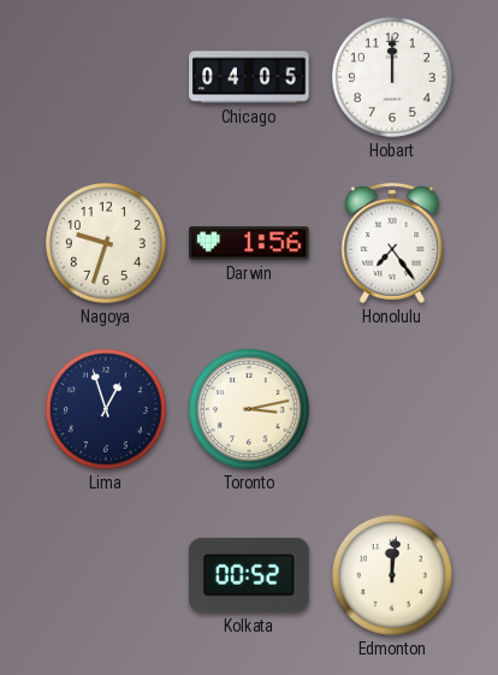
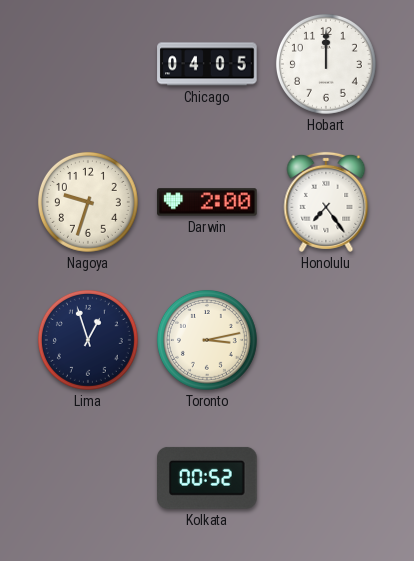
Darwin: 1:56 -> 2:00
Edmonton: 12:01 -> none
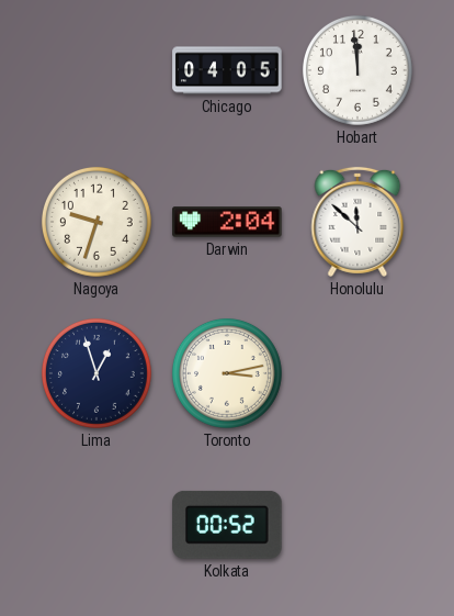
Hobart: 12:00 -> 11:59
Darwin: 2:00 -> 2:04
Honolulu: 7:24 -> 11:52
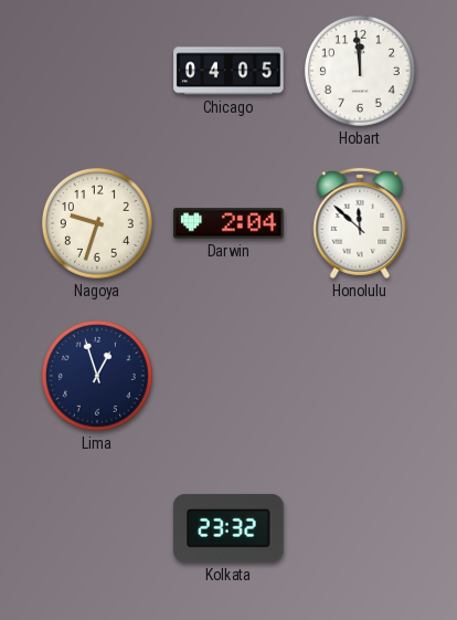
Toronto: 3:13 -> none
Kolkata: 00:52 -> 23:32
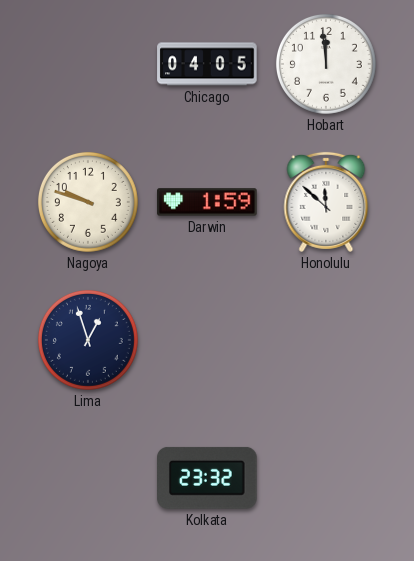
Nagoya: 9:33 -> 9:48
Darwin: 2:04 -> 1:59
